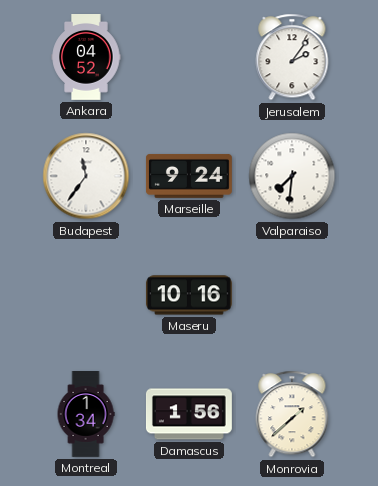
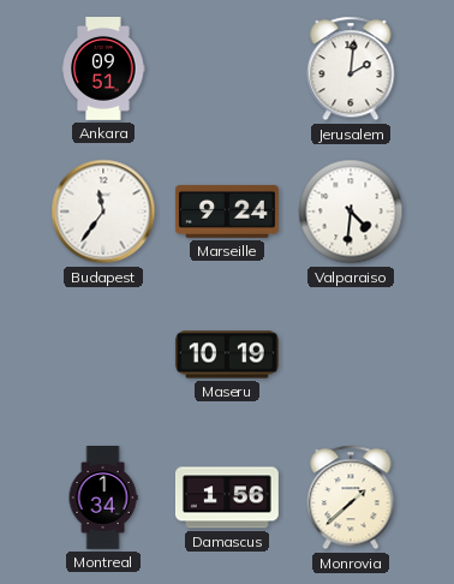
Ankara: 04:52 -> 09:51
Jerusalem: 2:06 -> 2:01
Valparaiso: 7:31 -> 4:31
Maseru: 10:16 -> 10:19
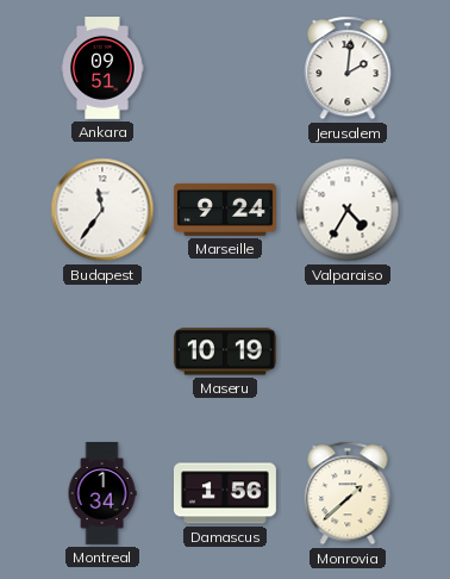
Valparaiso: 4:31 -> 4:35
